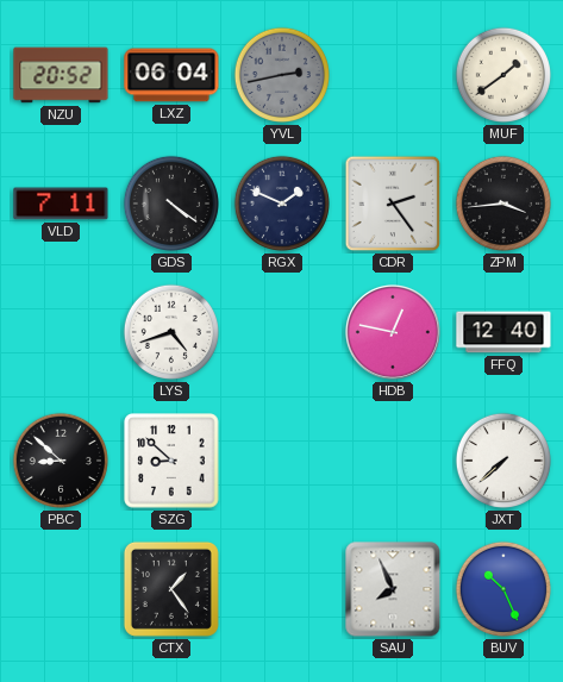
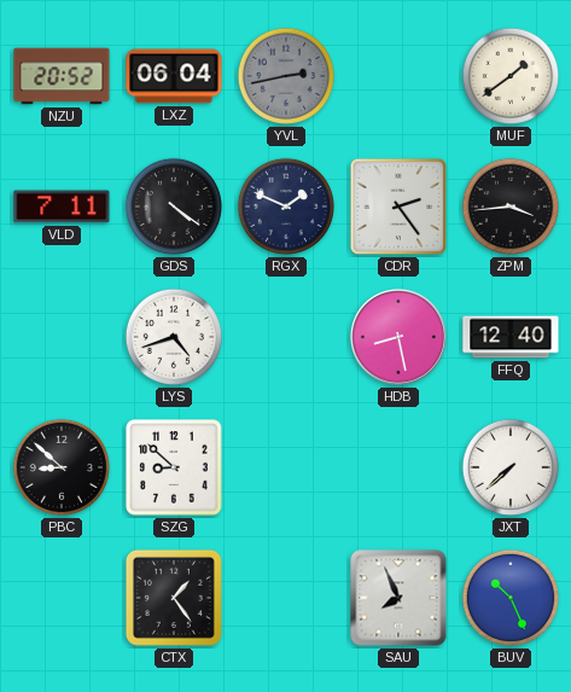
HDB: 12:47 -> 8:28
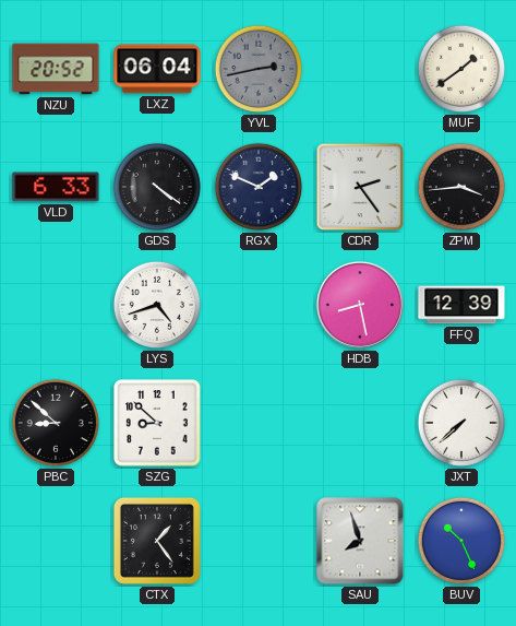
VLD: 7:11 -> 6:33
FFQ: 12:40 -> 12:39
SAU: 7:56 -> 7:57
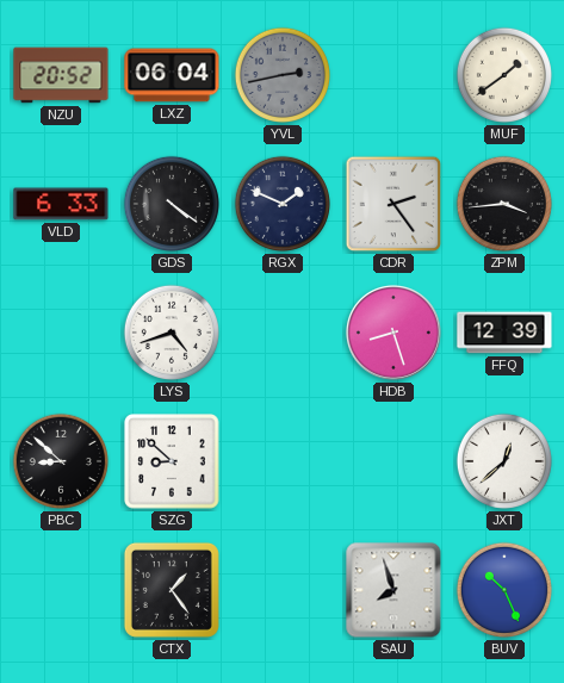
HDB: 8:28 -> 8:27
JXT: 7:38 -> 12:38
